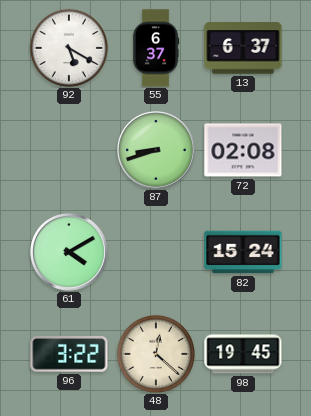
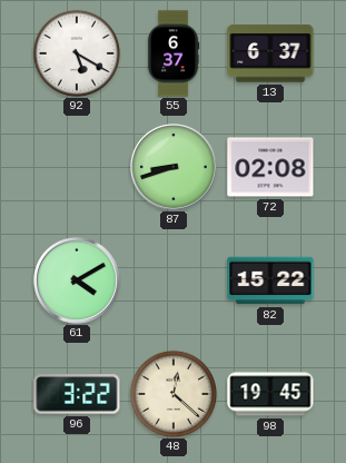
82: 15:24 -> 15:22
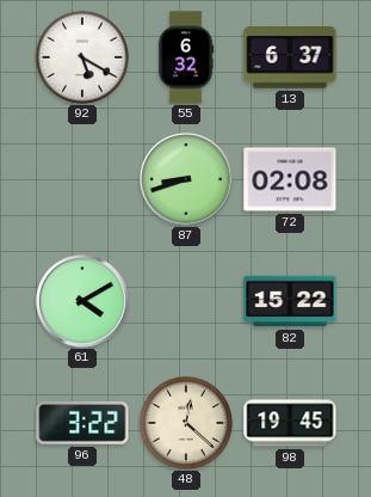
55: 6:37 -> 6:32
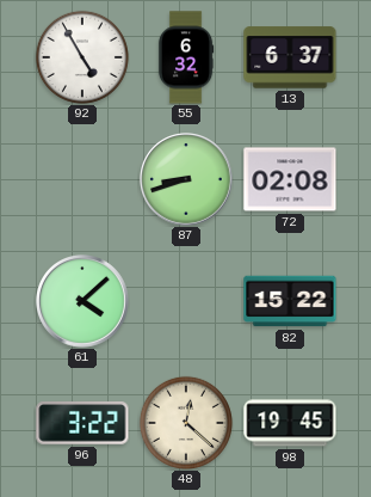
92: 5:20 -> 4:55
61: 4:10 -> 4:08
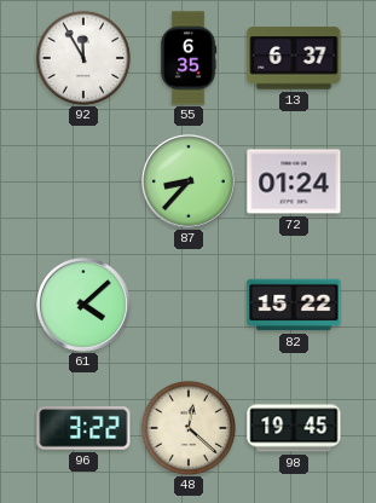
92: 4:55 -> 11:55
55: 6:32 -> 6:35
87: 8:42 -> 8:37
72: 02:08 -> 01:24
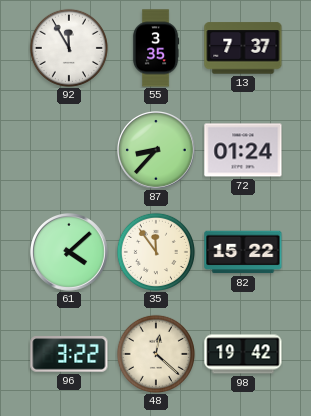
55: 6:35 -> 3:35
13: 6:37 -> 7:37
35: none -> 11:54
98: 19:45 -> 19:42
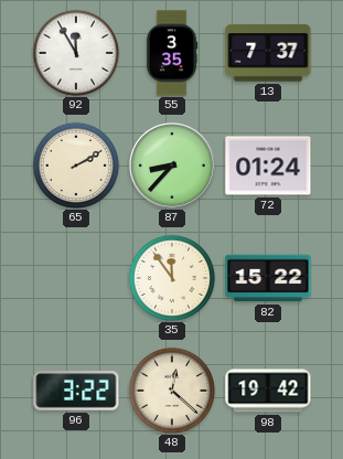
65: none -> 2:10
61: 4:08 -> none
